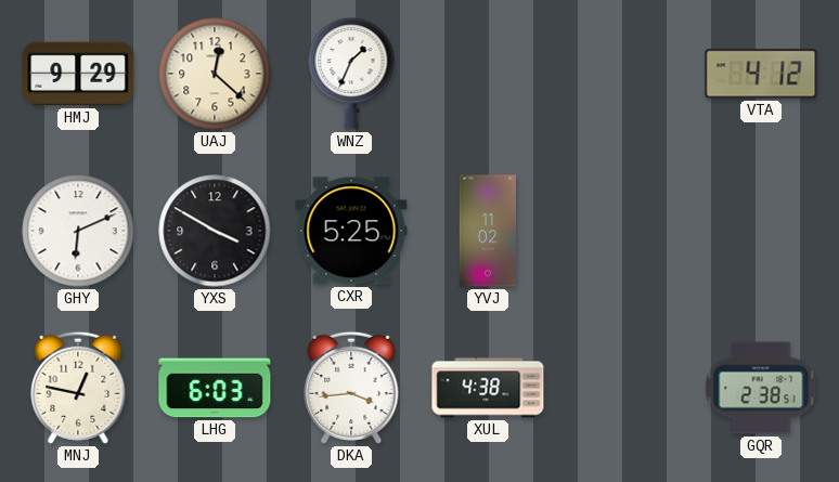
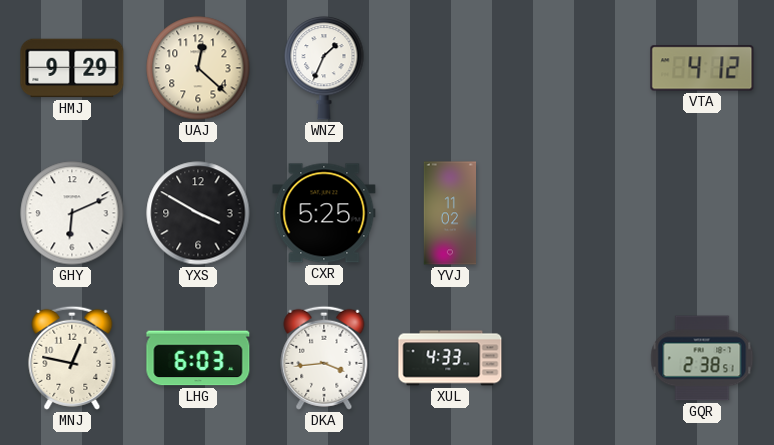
XUL: 4:38 -> 4:33
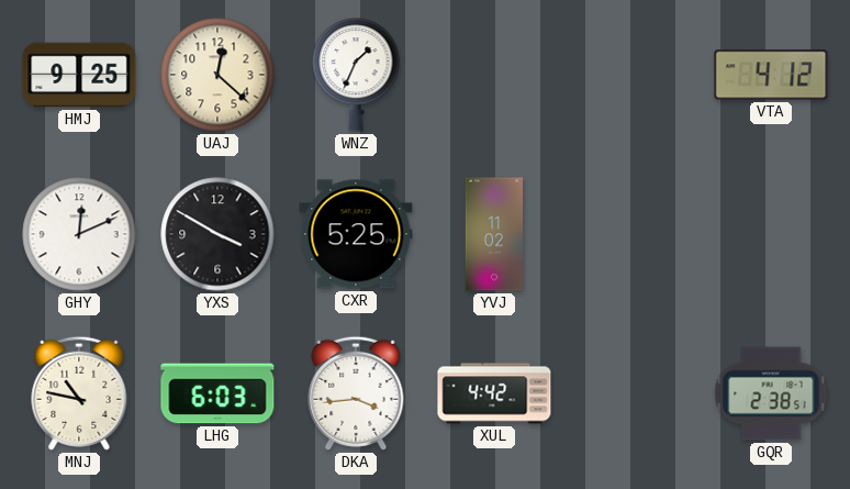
HMJ: 9:29 -> 9:25
GHY: 6:11 -> 12:11
MNJ: 12:47 -> 10:47
XUL: 4:33 -> 4:42
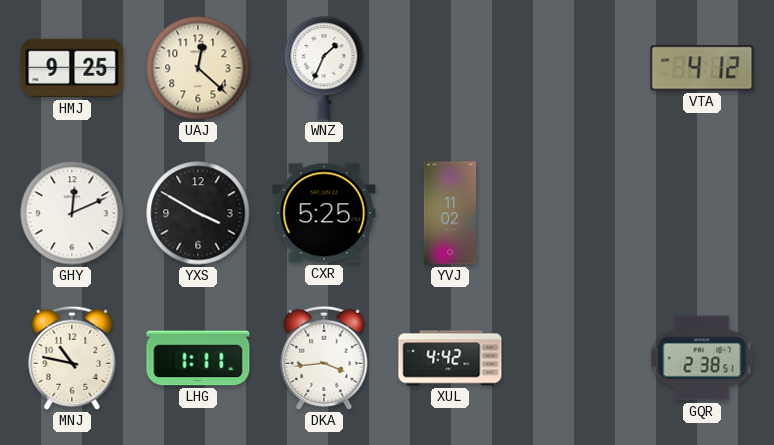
LHG: 6:03 -> 1:11
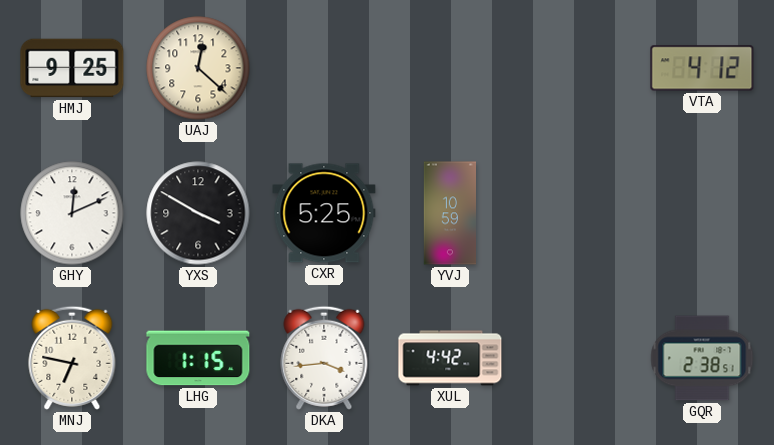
WNZ: 1:34 -> none
YVJ: 11:02 -> 10:59
MNJ: 10:47 -> 6:47
LHG: 1:11 -> 1:15
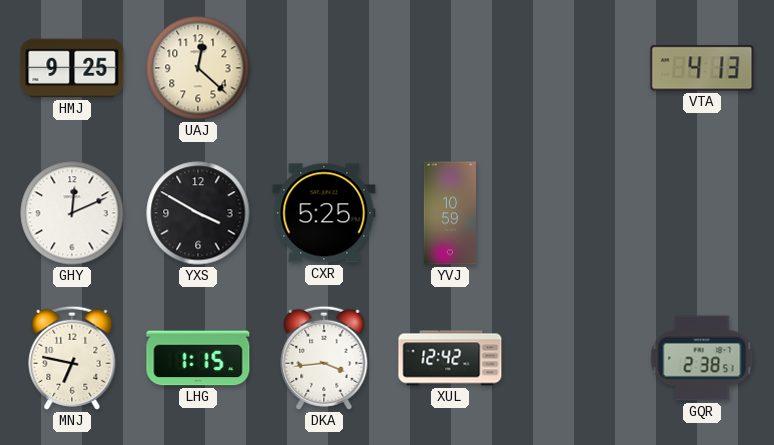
VTA: 4:12 -> 4:13
XUL: 4:42 -> 12:42
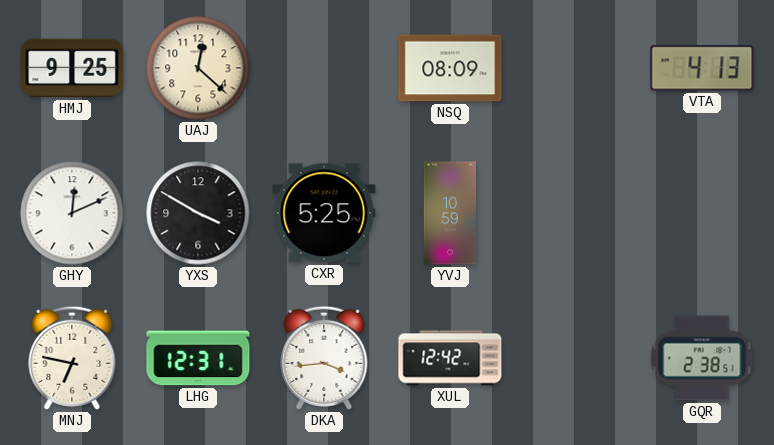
NSQ: none -> 08:09
LHG: 1:15 -> 12:31
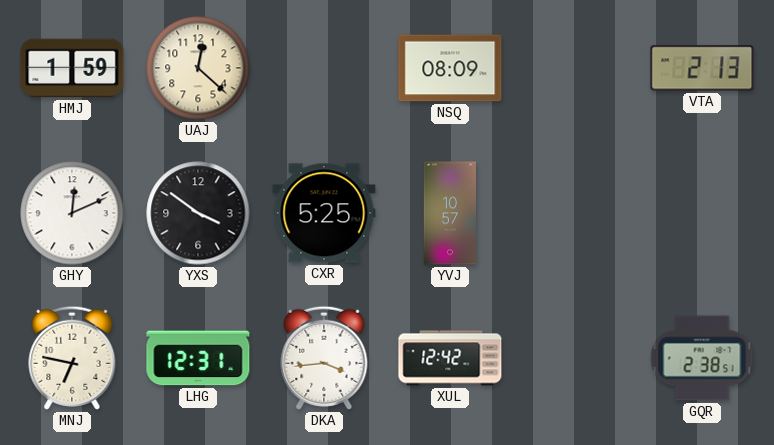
HMJ: 9:25 -> 1:59
VTA: 4:13 -> 2:13
YXS: 3:50 -> 3:51
YVJ: 10:59 -> 10:57
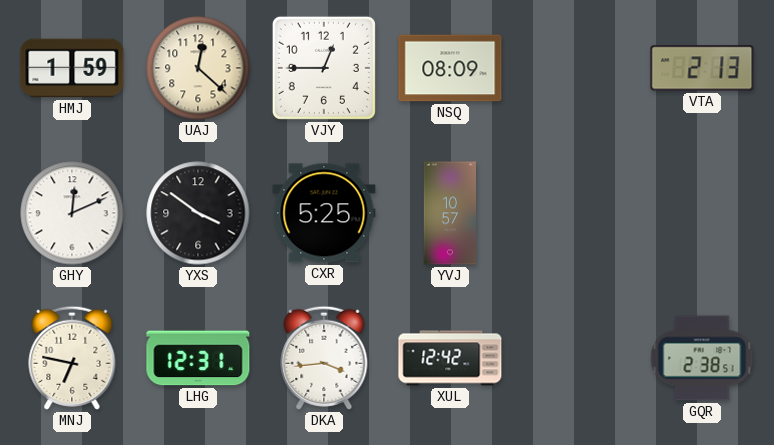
VJY: none -> 12:45
